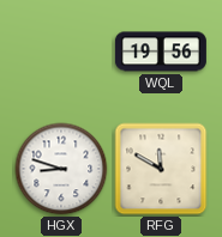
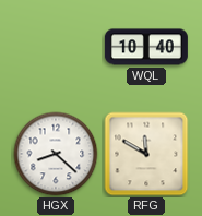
WQL: 19:56 -> 10:40
HGX: 8:48 -> 8:22
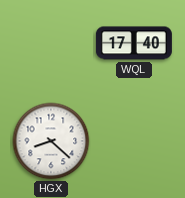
WQL: 10:40 -> 17:40
RFG: 11:50 -> none
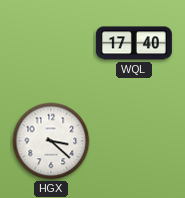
HGX: 8:22 -> 3:22
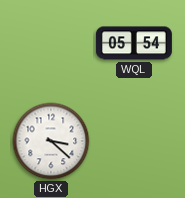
WQL: 17:40 -> 05:54
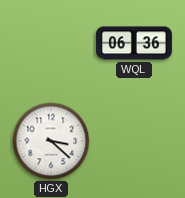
WQL: 05:54 -> 06:36
